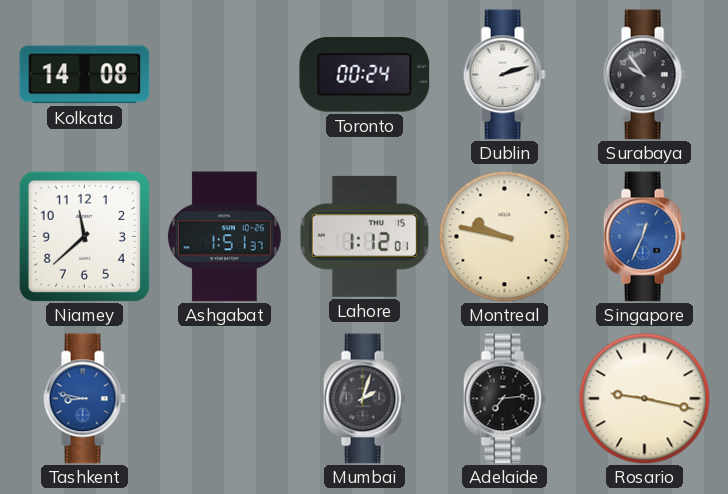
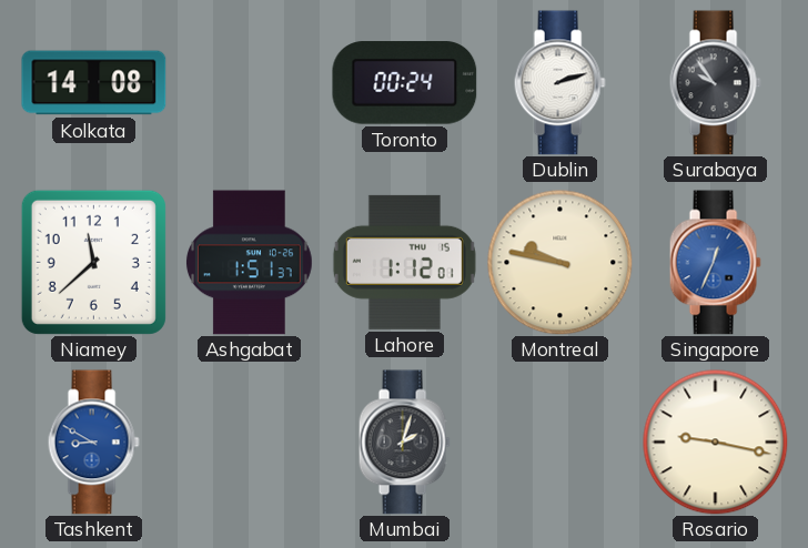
Tashkent: 8:47 -> 8:50
Adelaide: 7:14 -> none
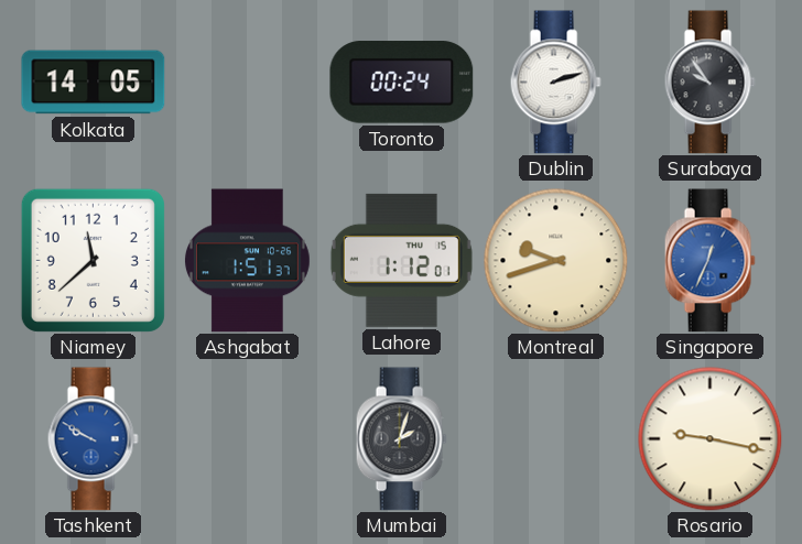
Kolkata: 14:08 -> 14:05
Montreal: 9:47 -> 9:42
Tashkent: 8:50 -> 9:50
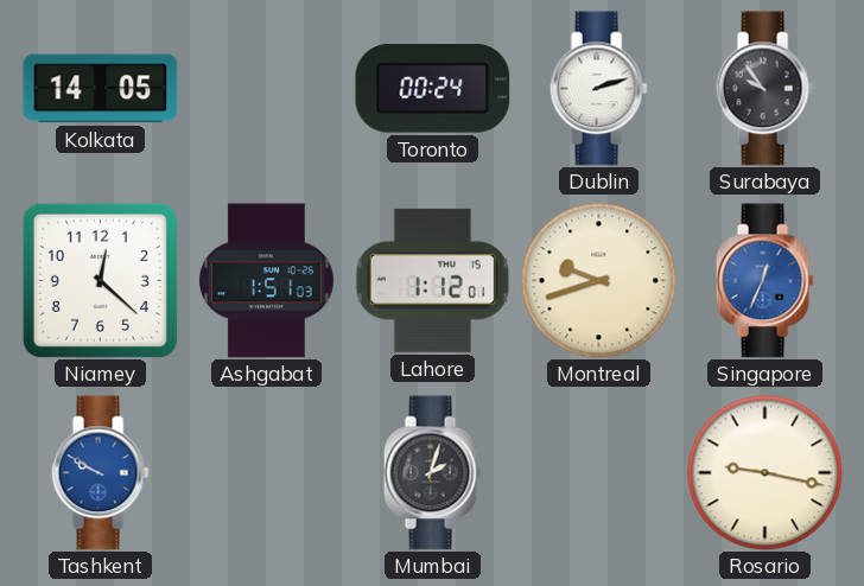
Niamey: 11:38 -> 12:22
Ashgabat: 1:51:37 -> 1:51:03
